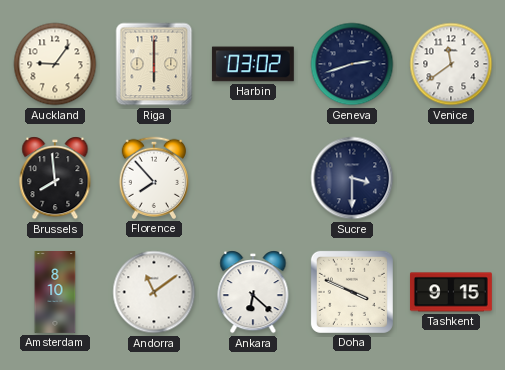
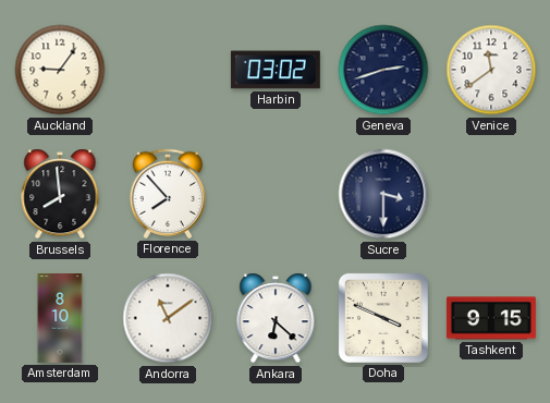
Riga: 6:00 -> none
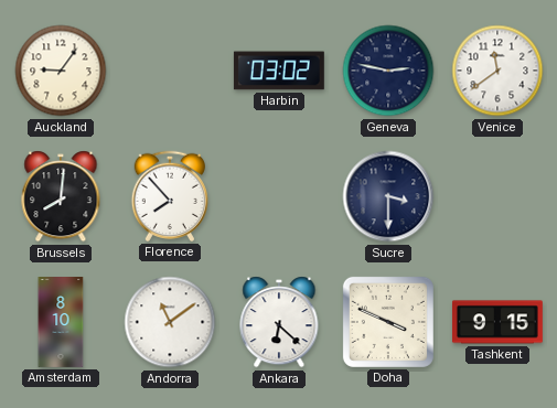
Geneva: 2:42 -> 2:47
Brussels: 7:59 -> 8:01
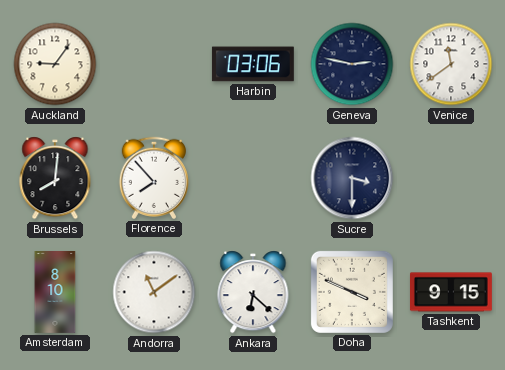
Harbin: 03:02 -> 03:06
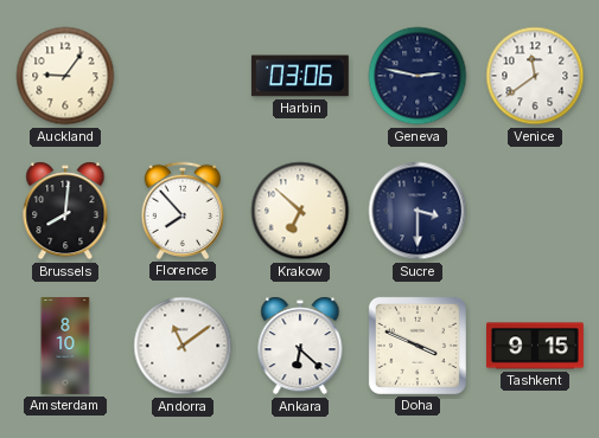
Krakow: none -> 6:52
